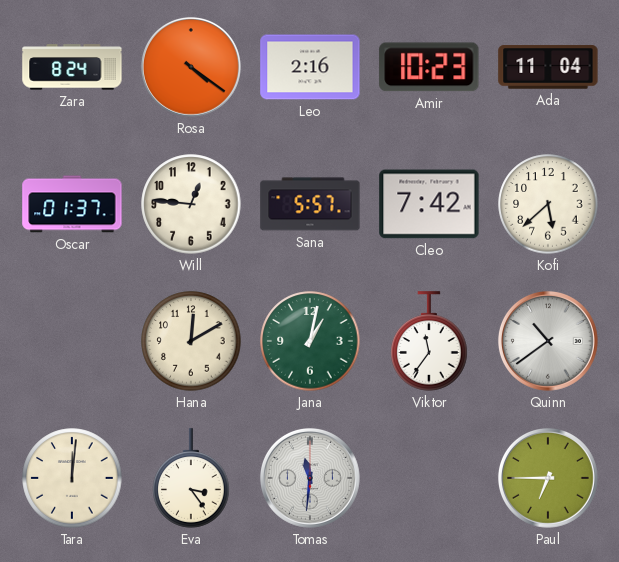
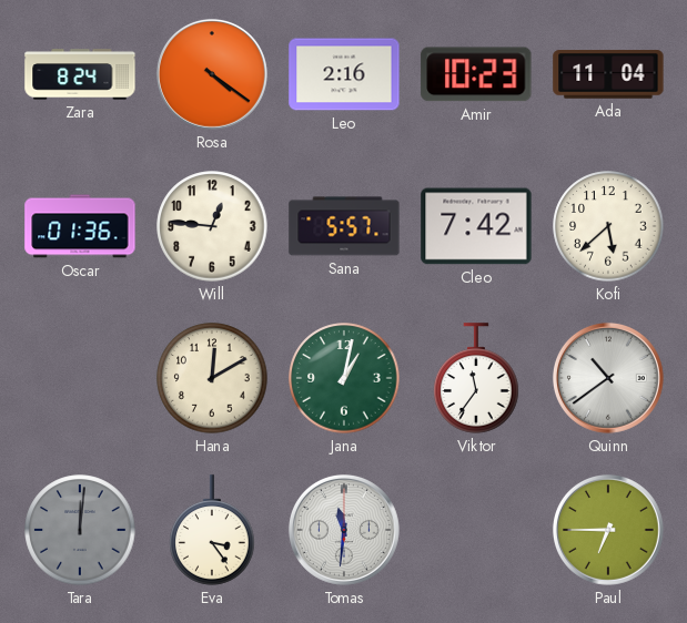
Oscar: 01:37 -> 01:36
Tara dial: cream -> grey
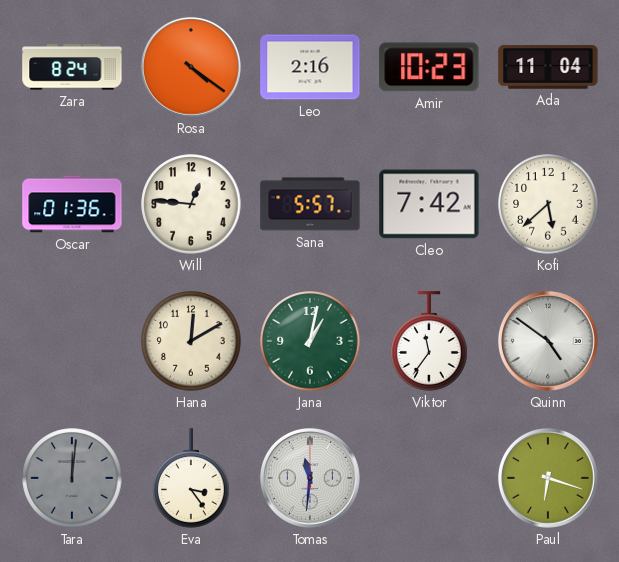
Quinn: 10:39 -> 4:51
Paul: 6:45 -> 6:18
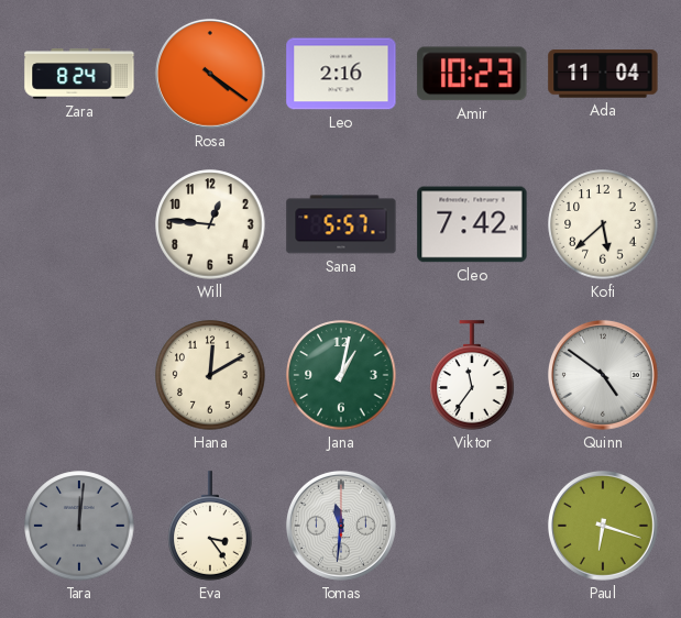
Oscar: 01:36 -> none
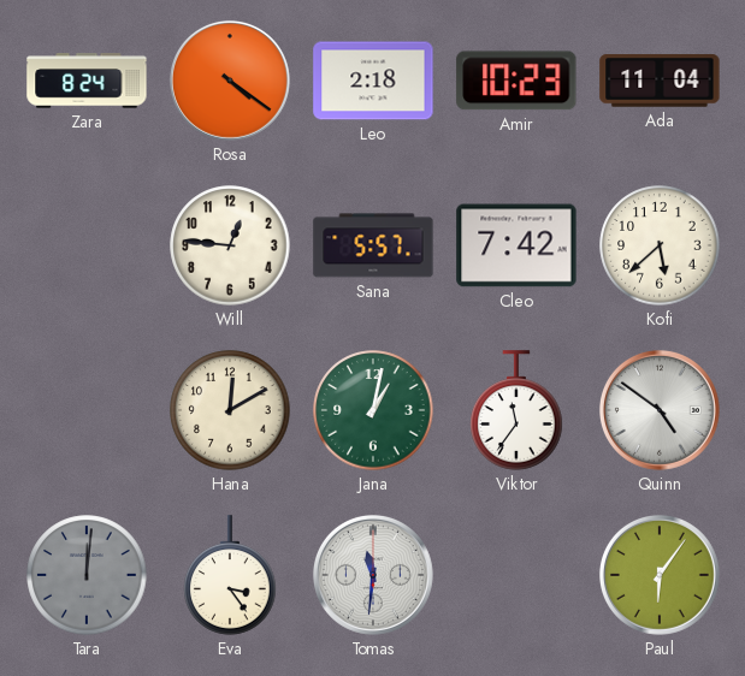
Leo: 2:16 -> 2:18
Paul: 6:18 -> 6:06
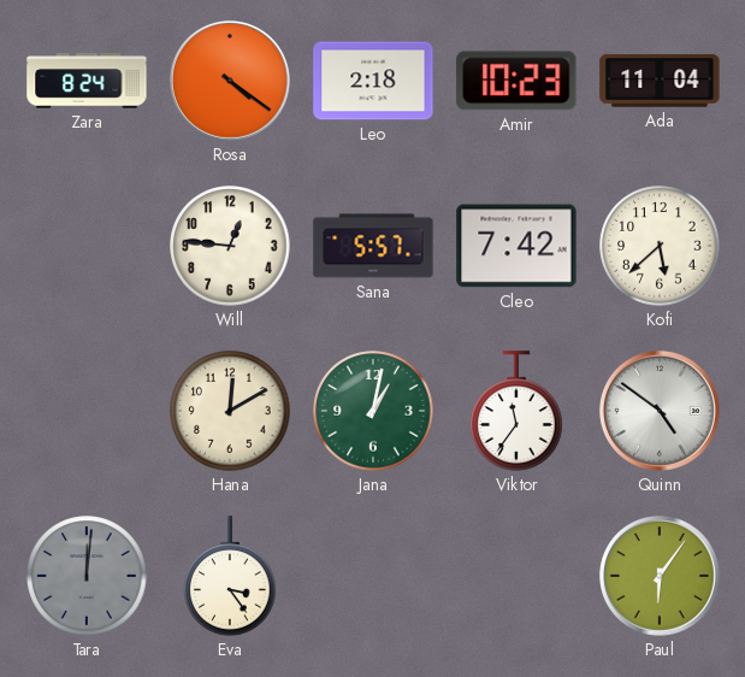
Tomas: 11:31 -> none
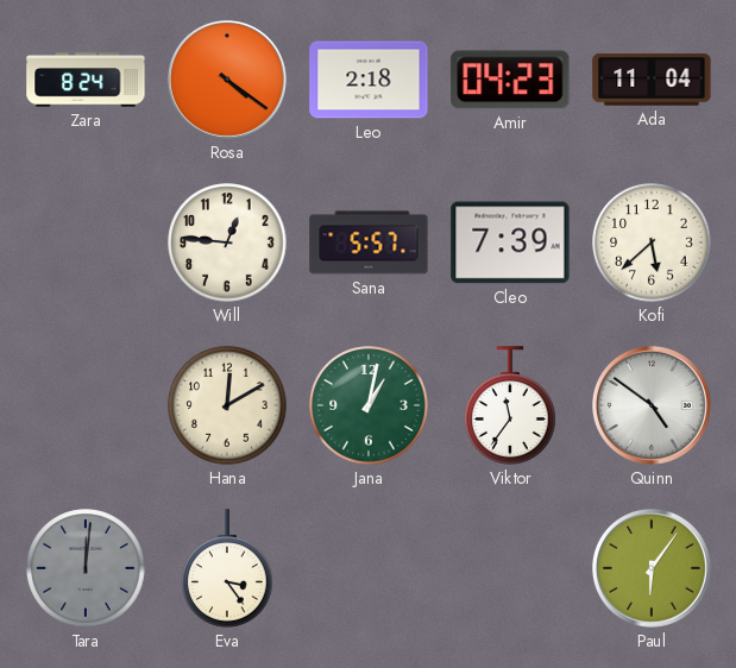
Amir: 10:23 -> 04:23
Cleo: 7:42 -> 7:39
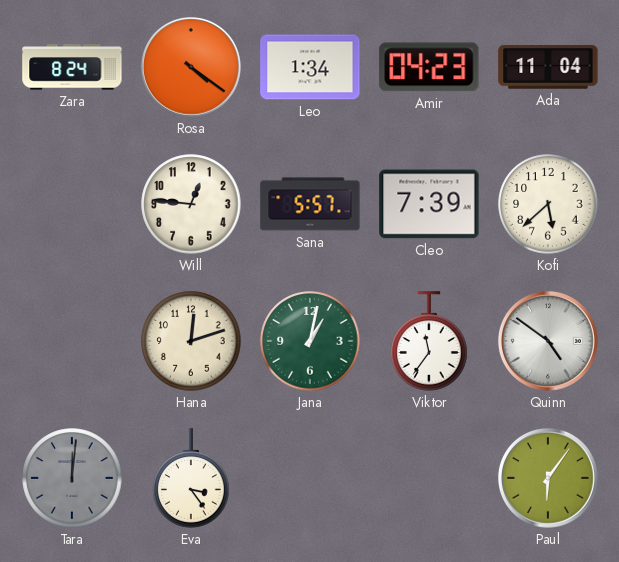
Leo: 2:18 -> 1:34
Hana: 12:10 -> 12:12
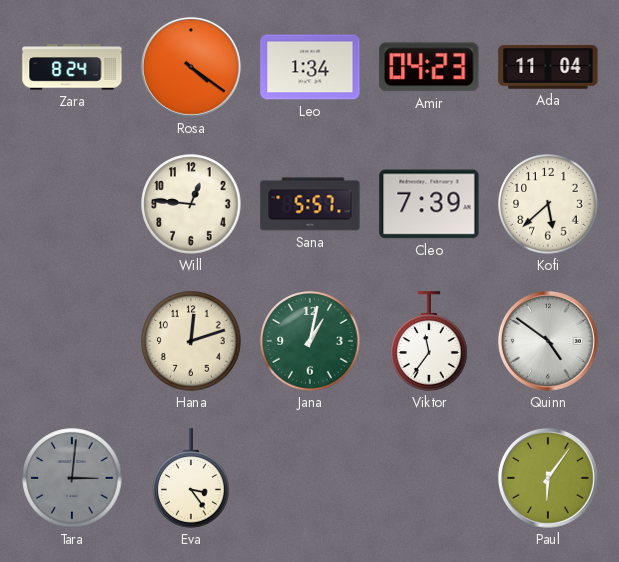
Tara: 12:01 -> 3:01
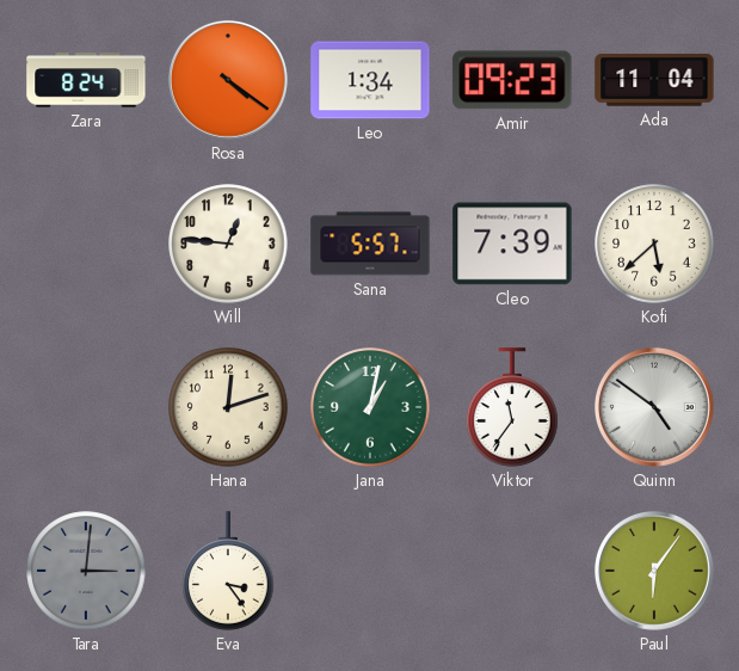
Amir: 04:23 -> 09:23
